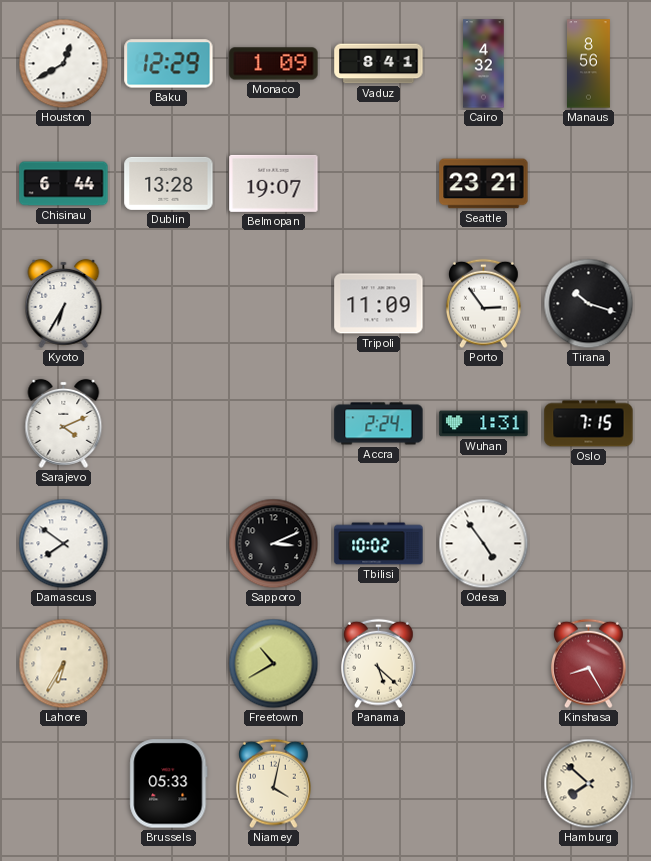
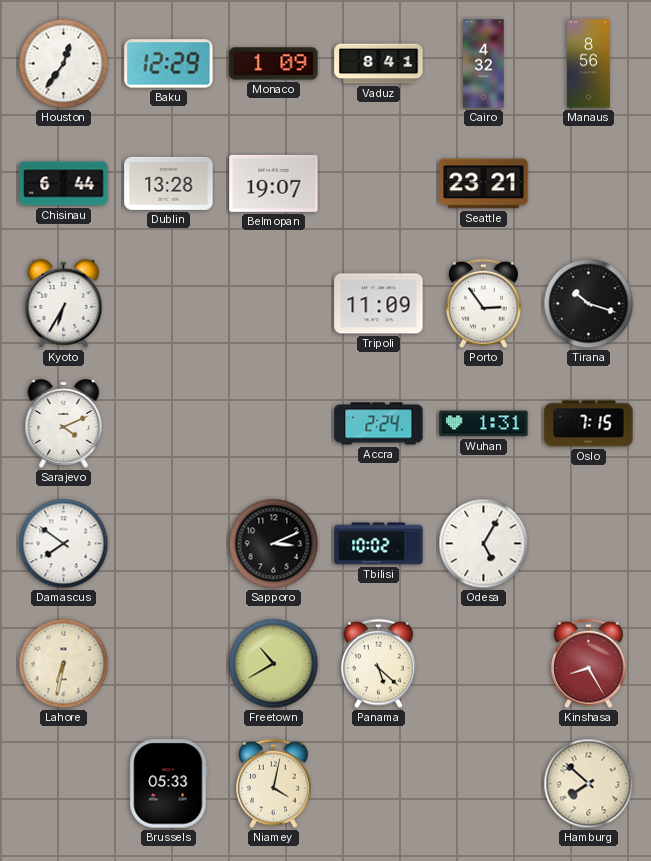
Houston: 12:40 -> 12:36
Odesa: 4:54 -> 5:05
Lahore: 6:35 -> 6:32
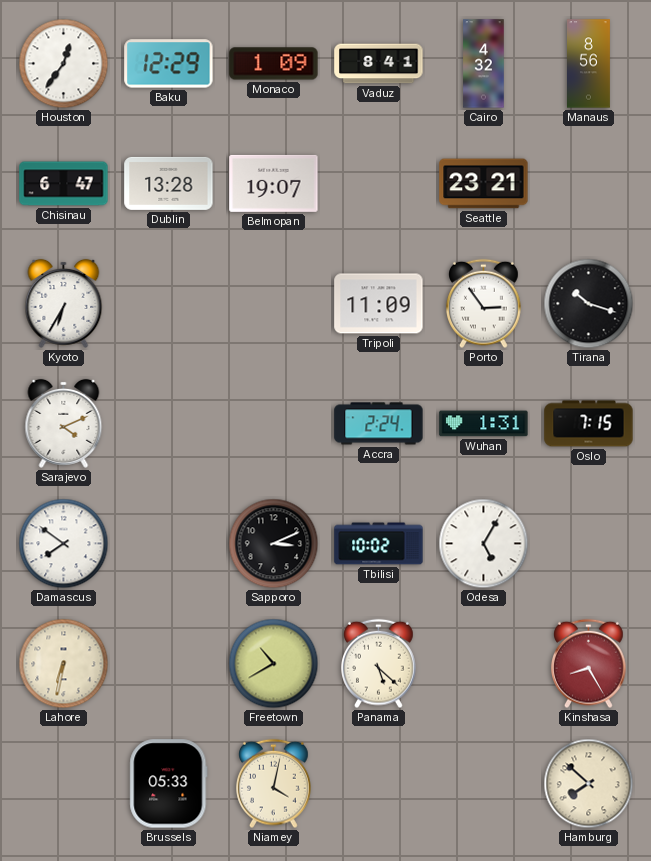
Chisinau: 6:44 -> 6:47
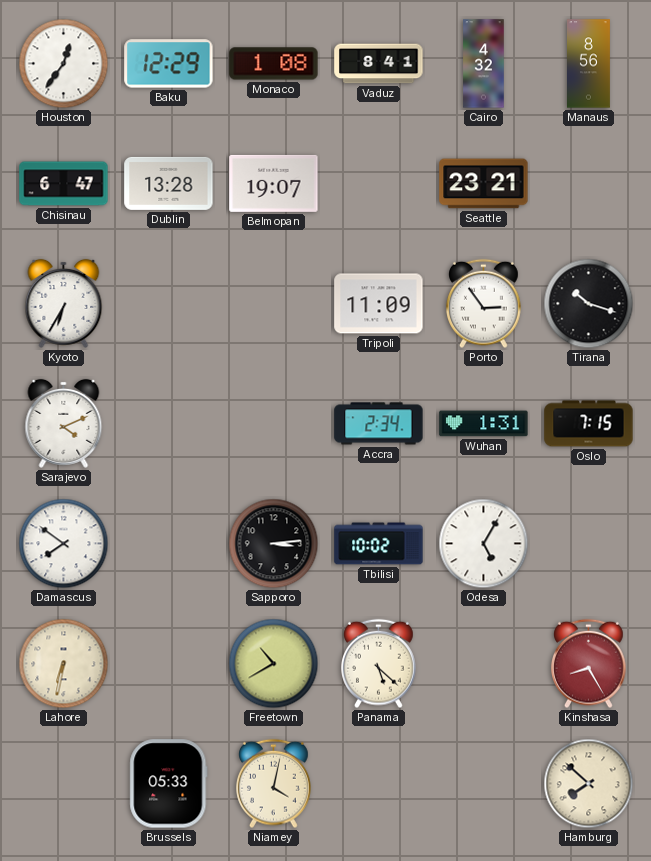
Monaco: 1:09 -> 1:08
Accra: 2:24 -> 2:34
Sapporo: 3:11 -> 3:14
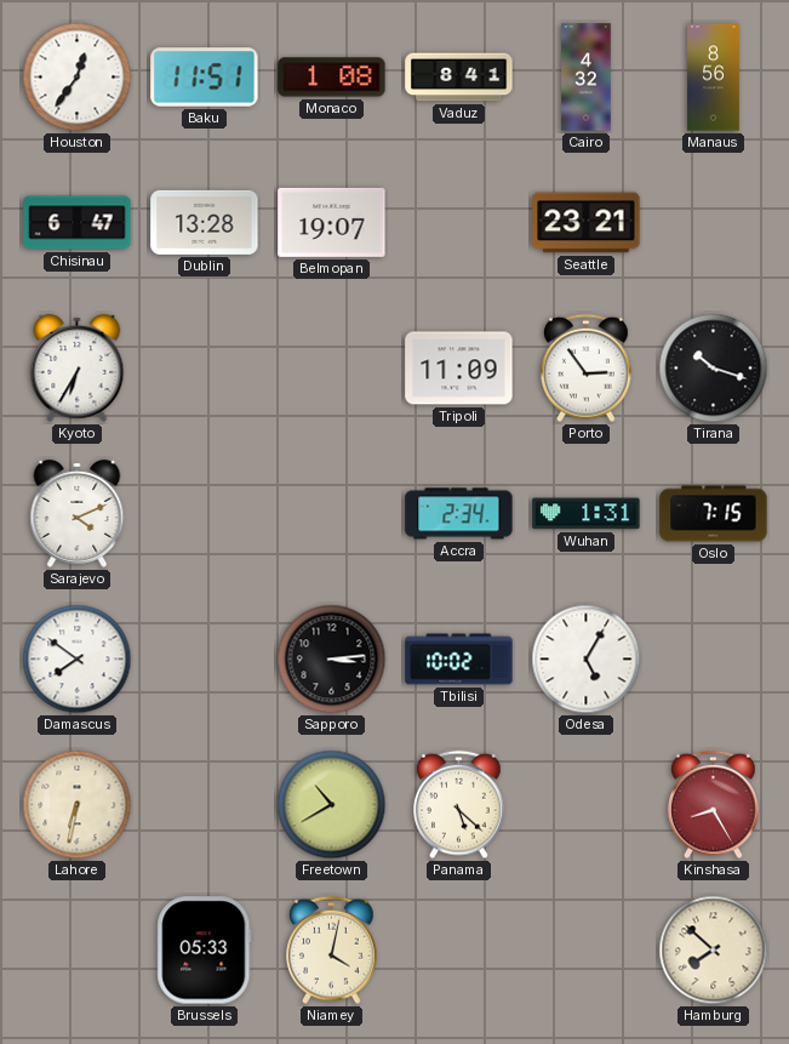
Baku: 12:29 -> 11:51
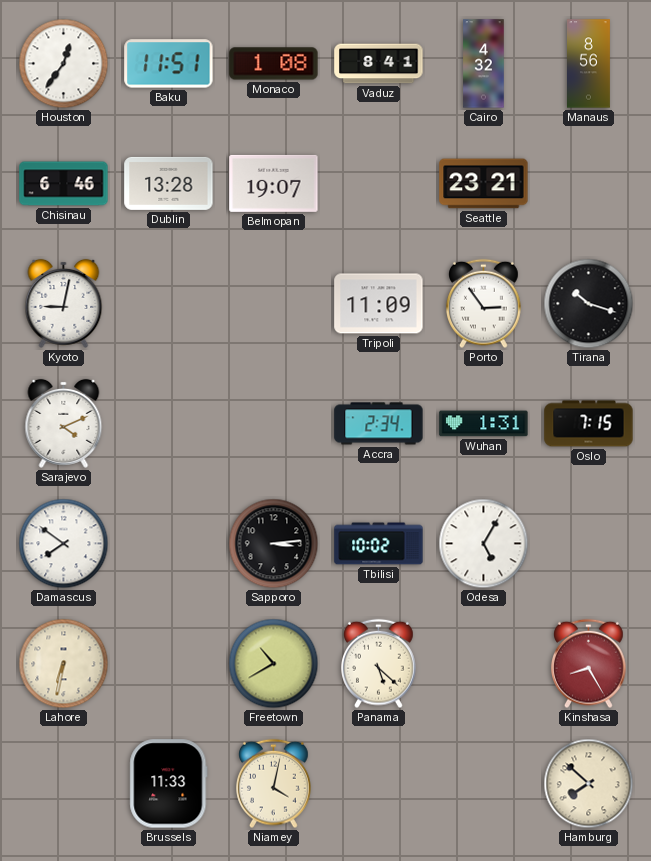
Chisinau: 6:47 -> 6:46
Kyoto: 6:35 -> 9:02
Brussels: 05:33 -> 11:33
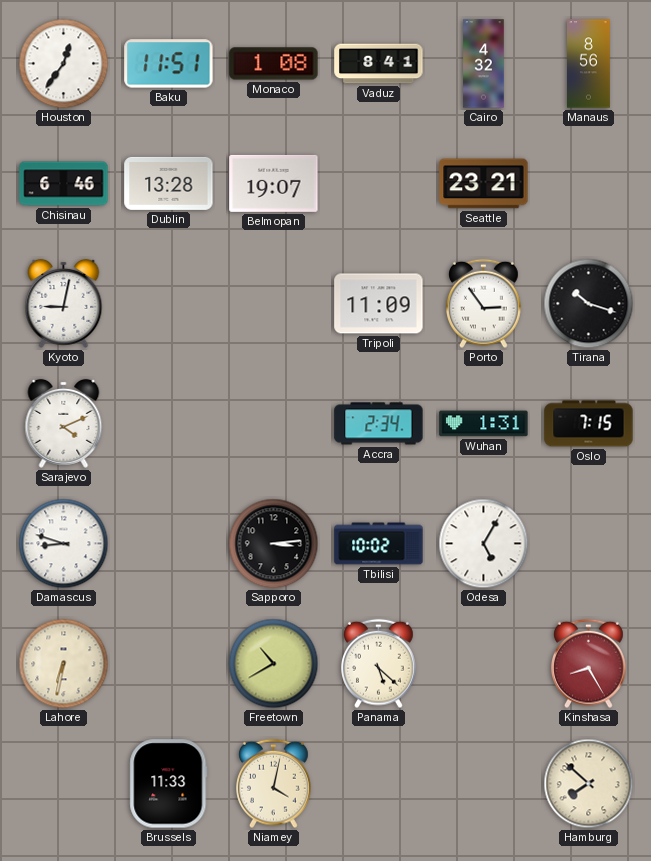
Damascus: 7:51 -> 8:48
